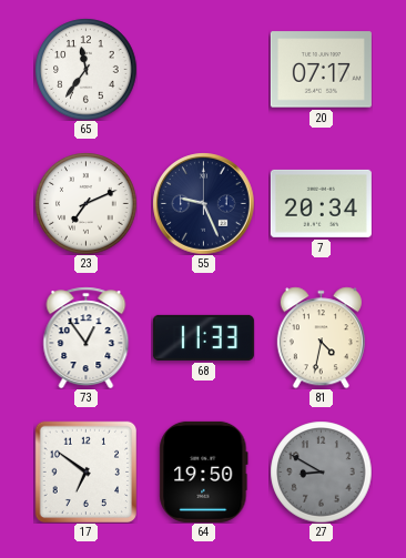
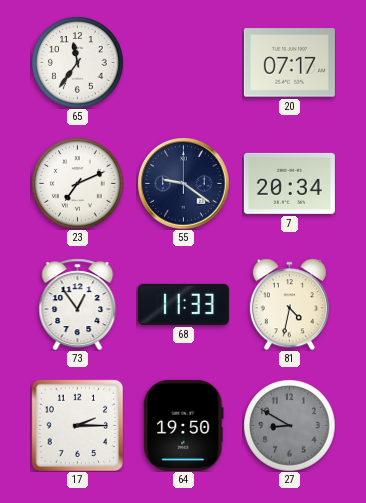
55: 9:26 -> 9:21
17: 6:51 -> 2:15
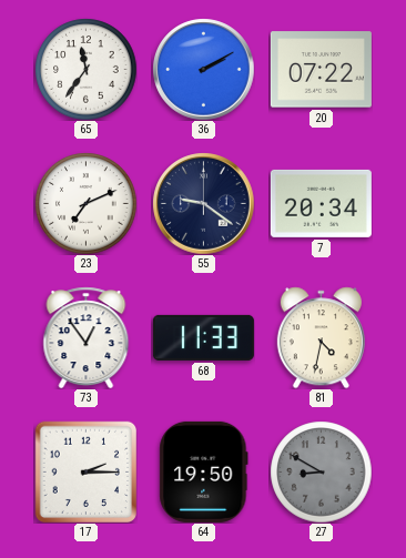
36: none -> 2:10
20: 07:17 -> 07:22
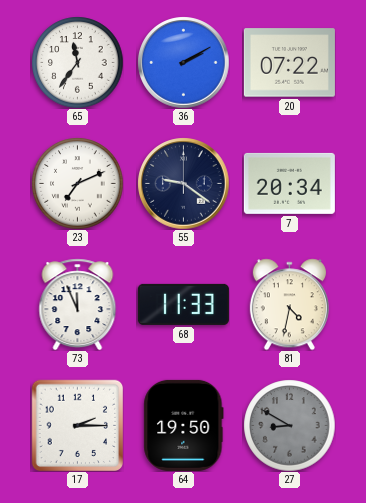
73: 12:54 -> 11:56
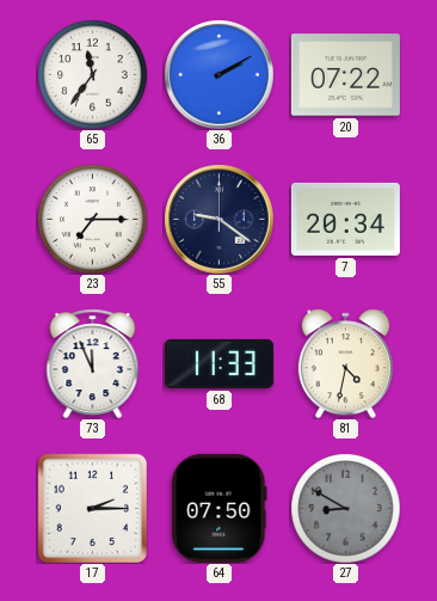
23: 7:11 -> 7:15
64: 19:50 -> 07:50
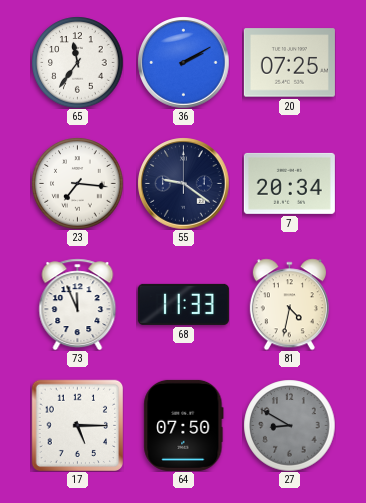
20: 07:22 -> 07:25
23: 7:15 -> 7:16
17: 2:15 -> 5:15
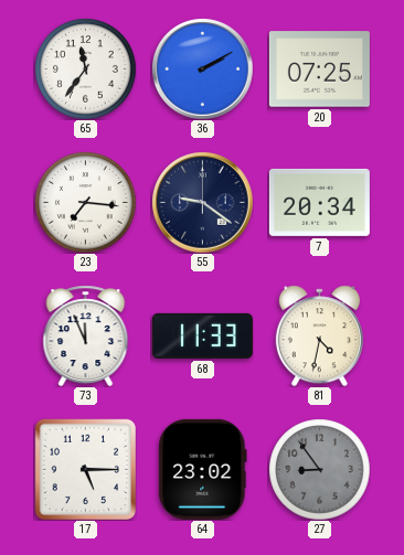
64: 07:50 -> 23:02
27: 8:50 -> 8:54
